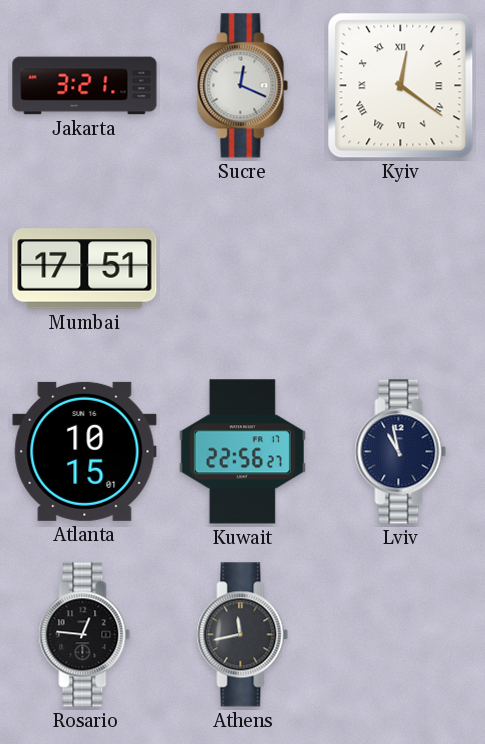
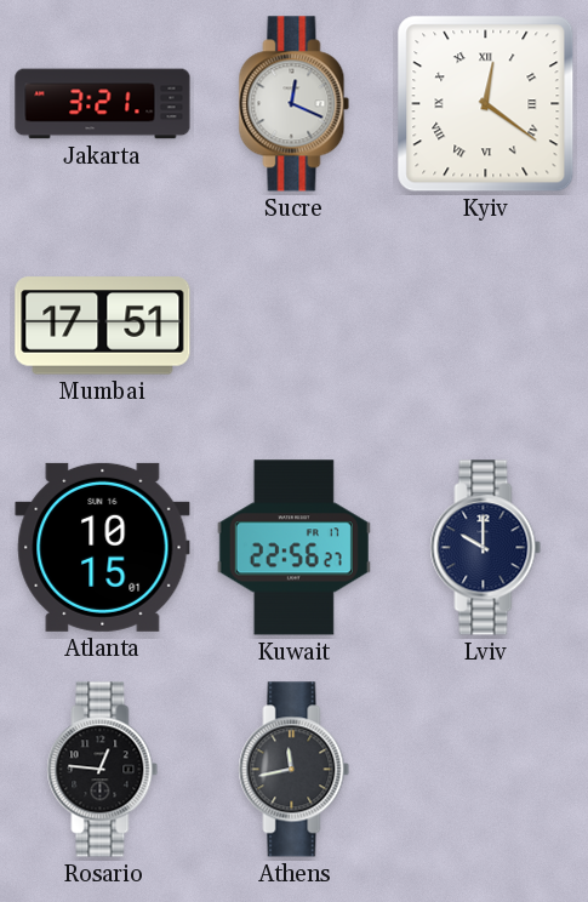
Lviv: 10:58 -> 10:00
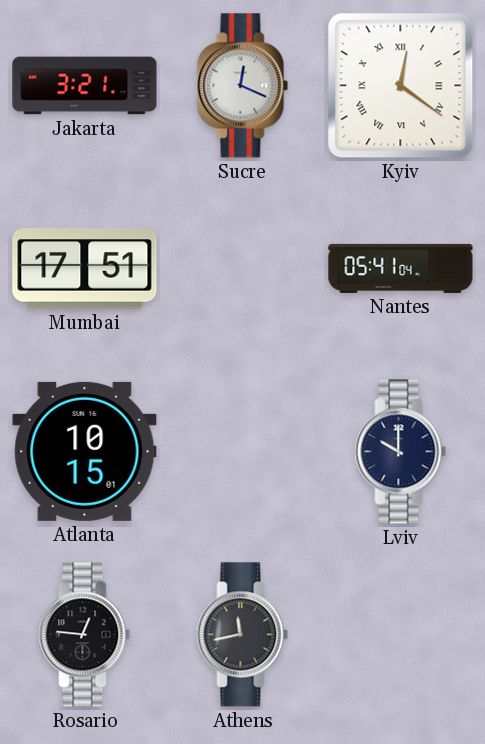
Nantes: none -> 05:41
Kuwait: 22:56 -> none
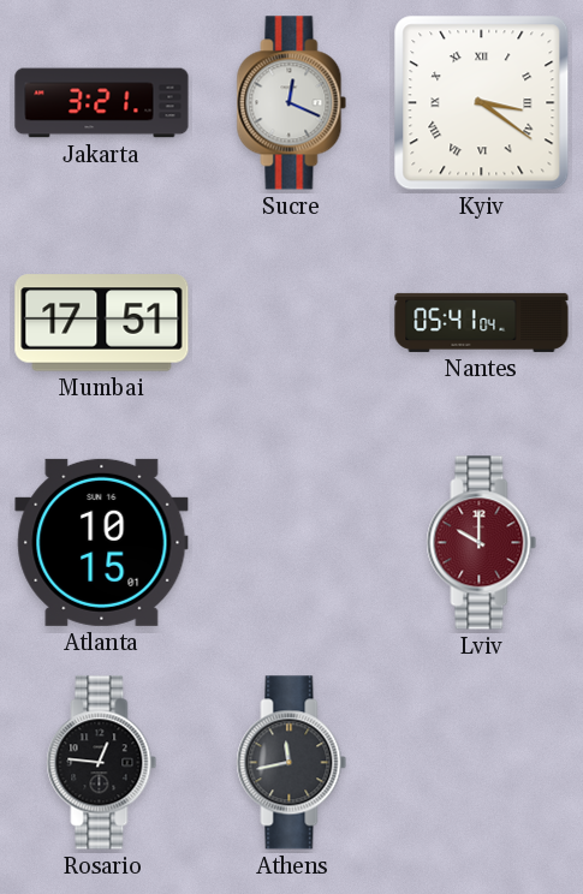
Kyiv: 12:21 -> 3:21
Lviv dial: navy -> burgundy
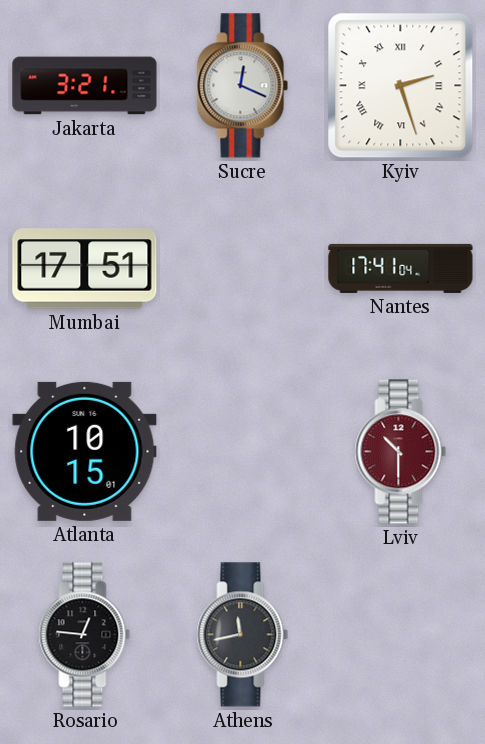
Kyiv: 3:21 -> 2:27
Nantes: 05:41 -> 17:41
Lviv: 10:00 -> 10:30
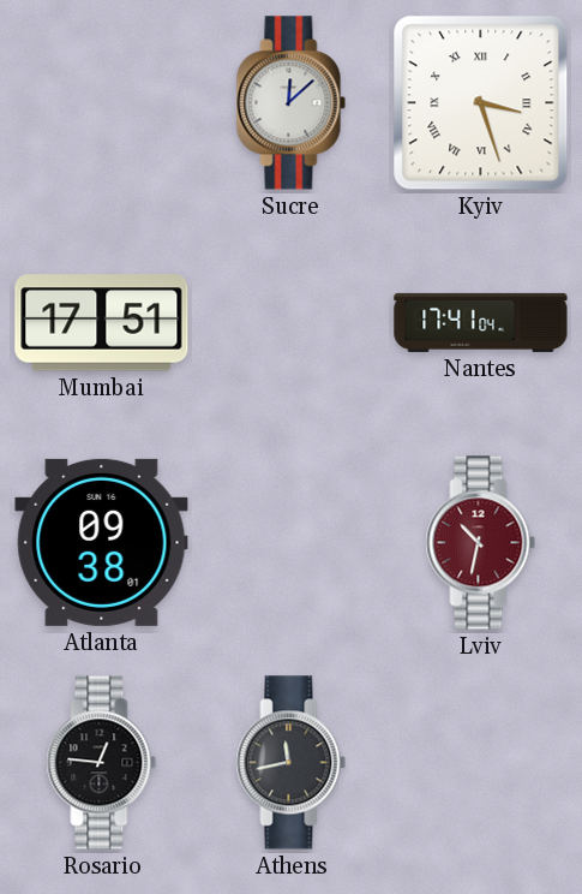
Jakarta: 3:21 -> none
Sucre: 12:19 -> 12:08
Kyiv: 2:27 -> 3:27
Atlanta: 10:15 -> 09:38
Lviv: 10:30 -> 10:32
